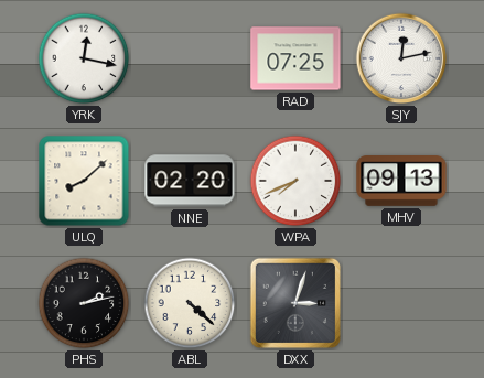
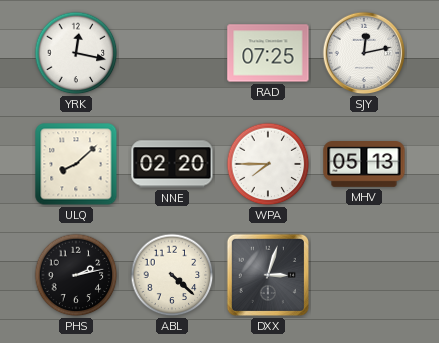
WPA: 7:41 -> 7:45
MHV: 09:13 -> 05:13
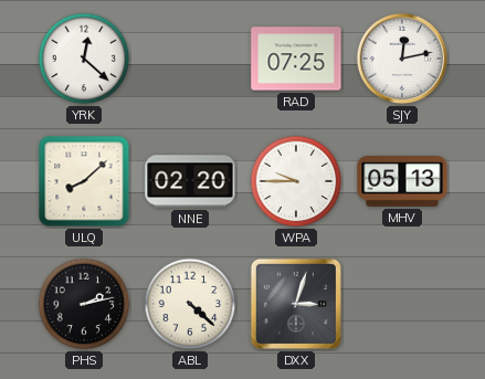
YRK: 12:17 -> 12:22
WPA: 7:45 -> 9:45
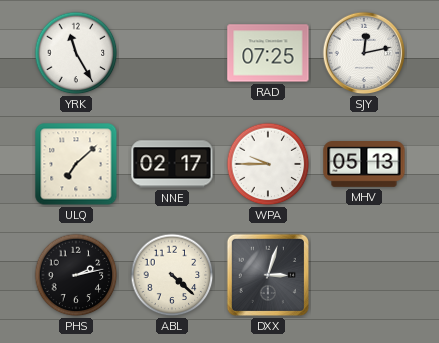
YRK: 12:22 -> 11:25
ULQ: 8:08 -> 7:08
NNE: 02:20 -> 02:17
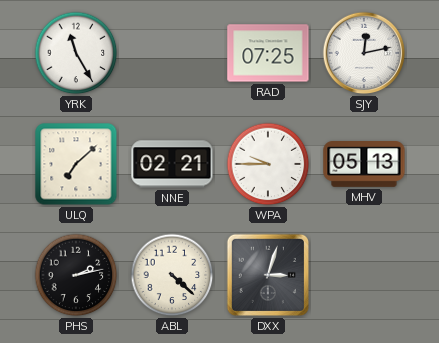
NNE: 02:17 -> 02:21
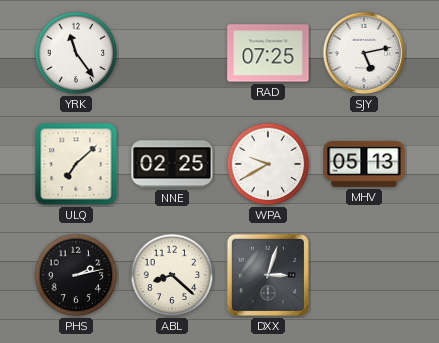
YRK: 11:25 -> 11:24
SJY: 12:13 -> 5:13
NNE: 02:21 -> 02:25
WPA: 9:45 -> 9:40
ABL: 4:22 -> 8:22
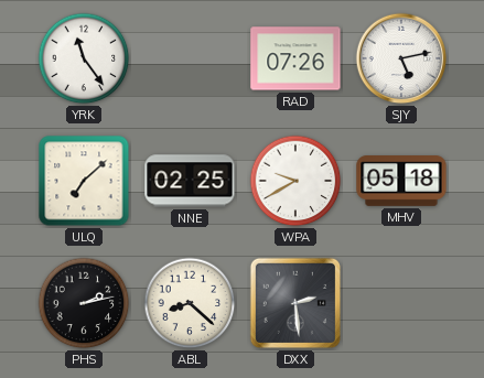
RAD: 07:25 -> 07:26
MHV: 05:13 -> 05:18
DXX: 3:03 -> 2:29
